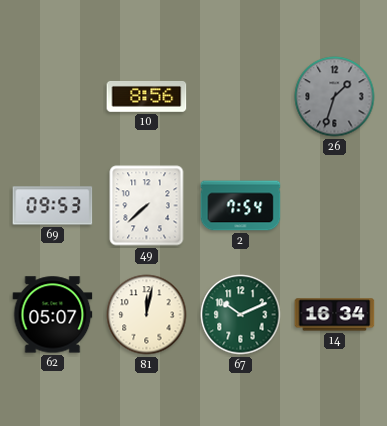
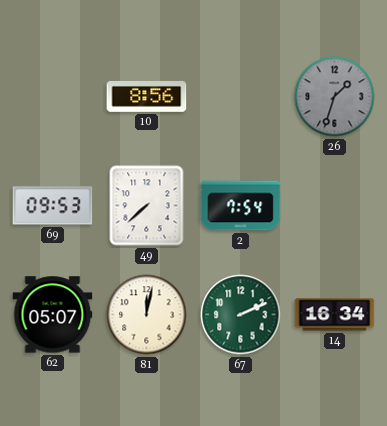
67: 10:11 -> 2:11
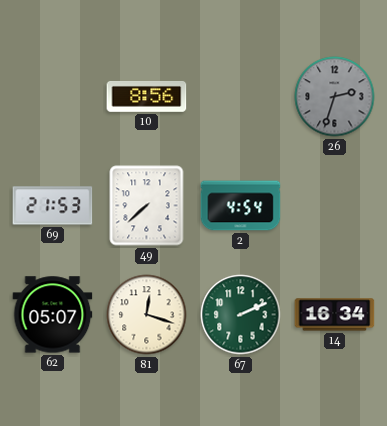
26: 1:33 -> 2:33
69: 09:53 -> 21:53
2: 7:54 -> 4:54
81: 12:02 -> 12:18
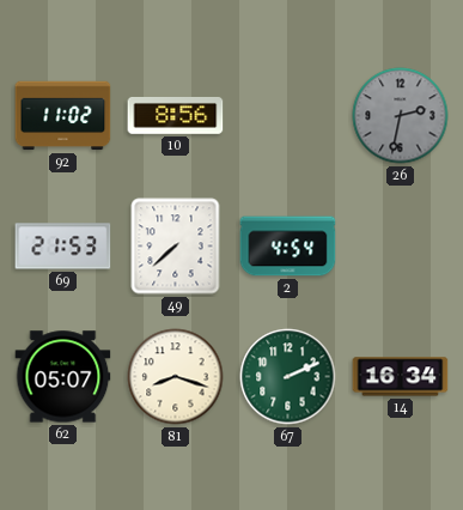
92: none -> 11:02
26: 2:33 -> 2:32
81: 12:18 -> 8:18
